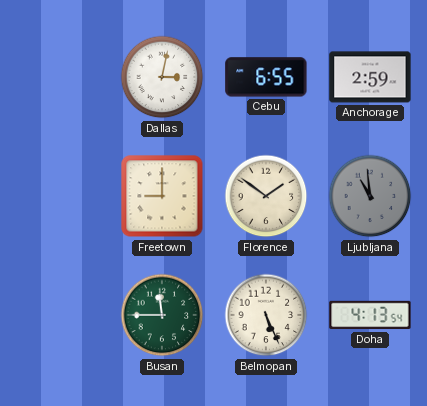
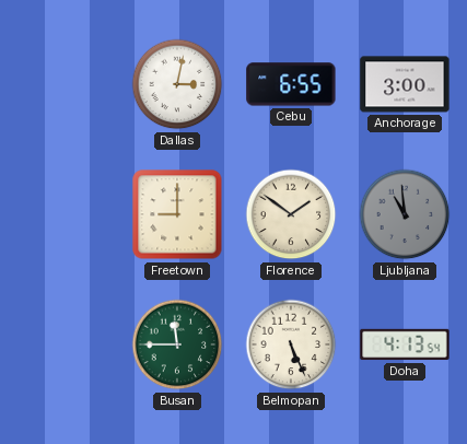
Anchorage: 2:59 -> 3:00
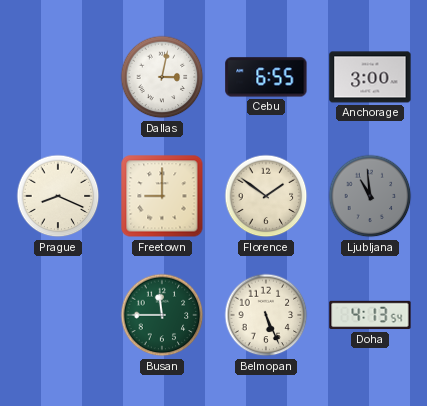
Prague: none -> 8:19
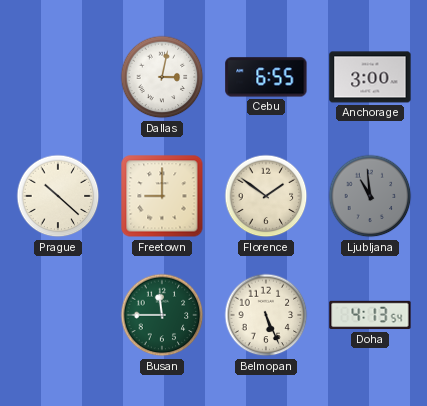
Prague: 8:19 -> 10:22
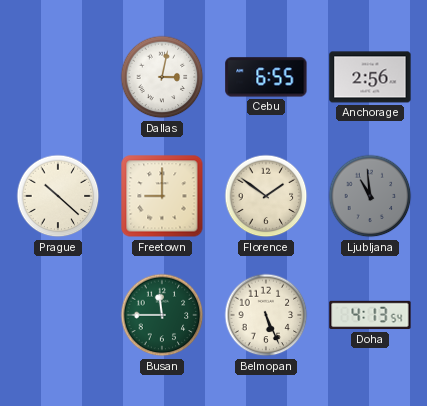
Anchorage: 3:00 -> 2:56
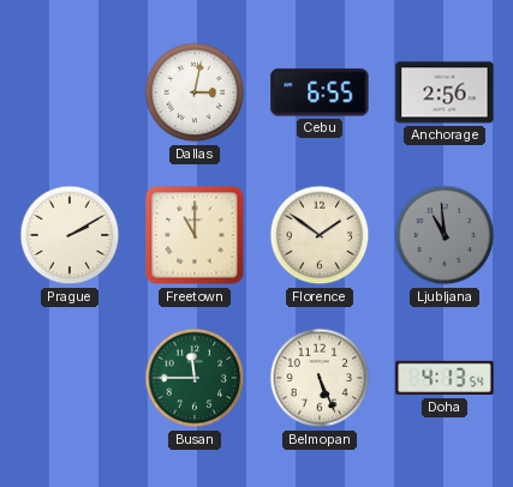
Prague: 10:22 -> 2:10
Freetown: 9:00 -> 11:00
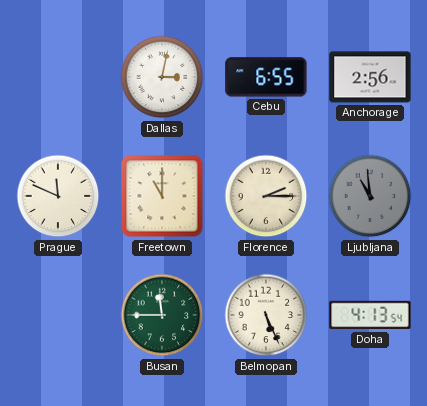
Prague: 2:10 -> 11:49
Florence: 1:51 -> 2:15
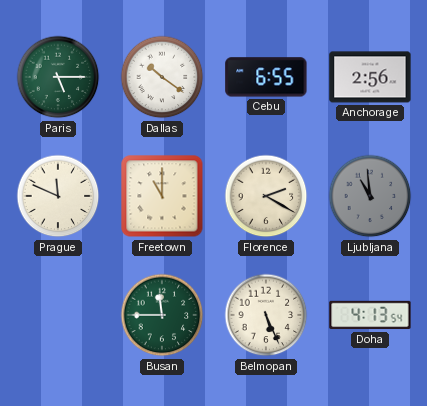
Paris: none -> 5:15
Dallas: 3:02 -> 10:21
Florence: 2:15 -> 2:20
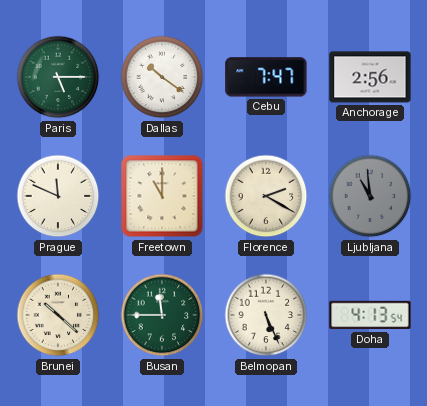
Cebu: 6:55 -> 7:47
Brunei: none -> 10:22
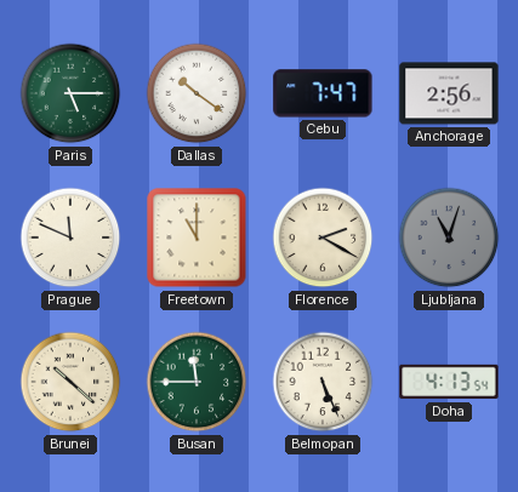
Ljubljana: 10:59 -> 11:03
